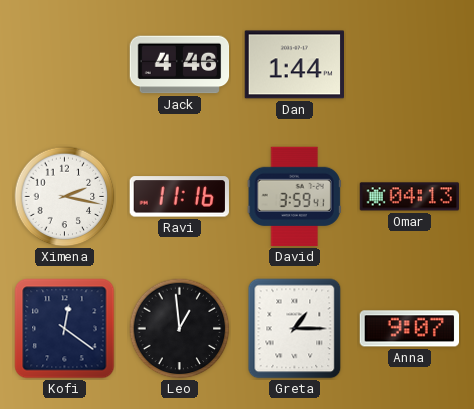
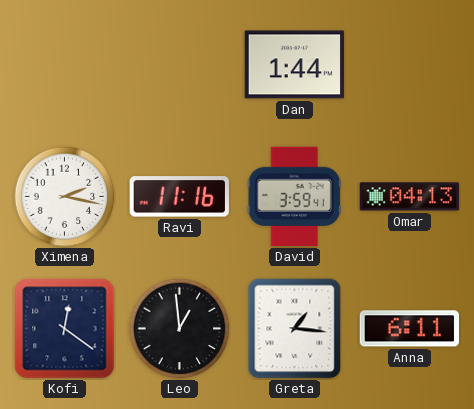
Jack: 4:46 -> none
Greta: 1:15 -> 1:16
Anna: 9:07 -> 6:11
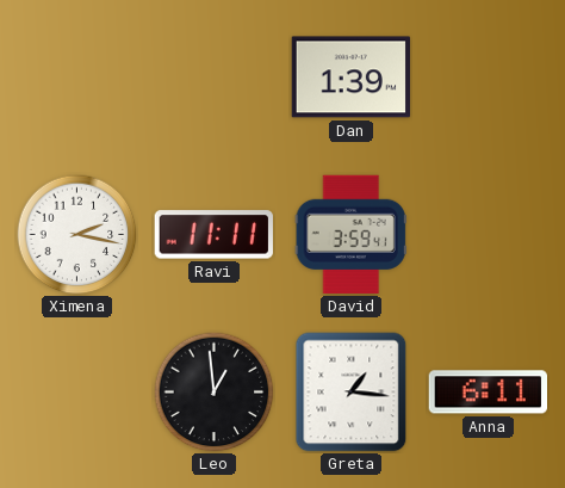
Dan: 1:44 -> 1:39
Ravi: 11:16 -> 11:11
Omar: 04:13 -> none
Kofi: 12:21 -> none
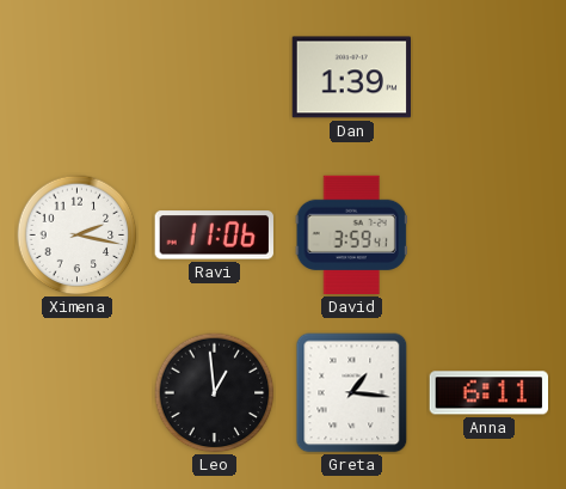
Ravi: 11:11 -> 11:06
